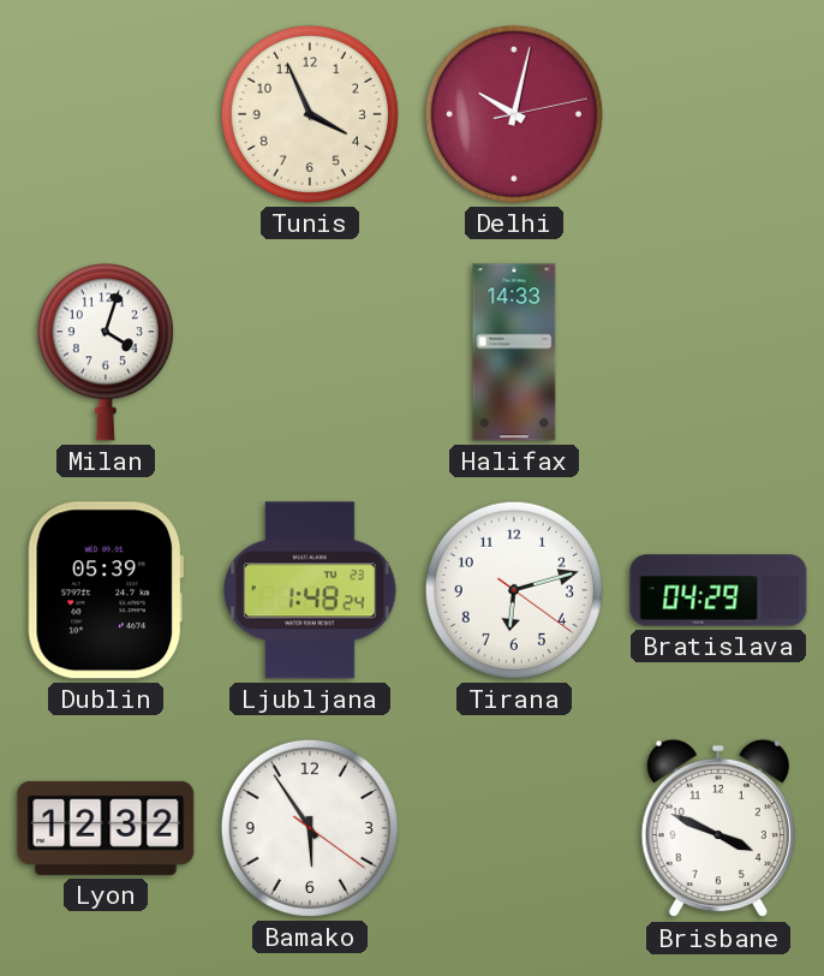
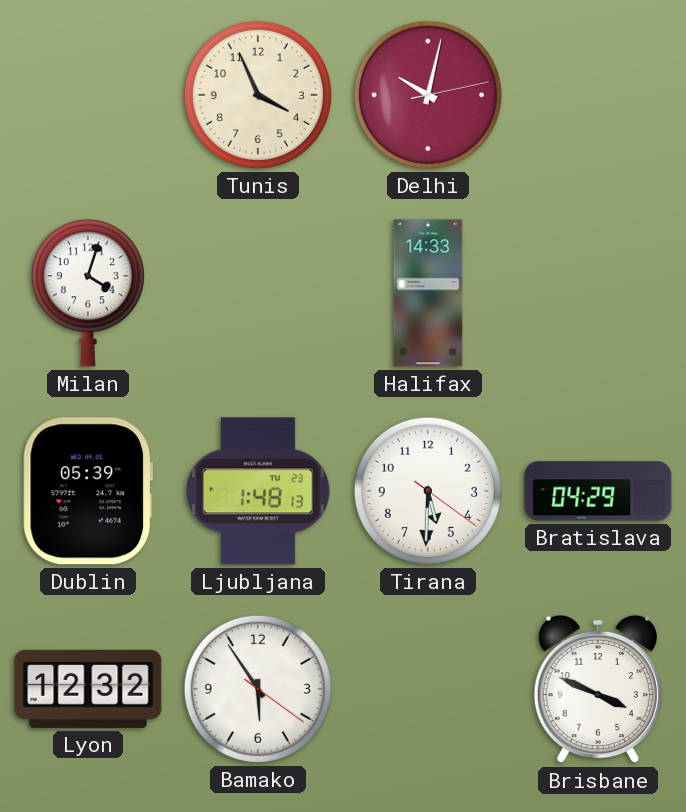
Ljubljana: 1:48:24 -> 1:48:13
Tirana: 6:12 -> 5:30
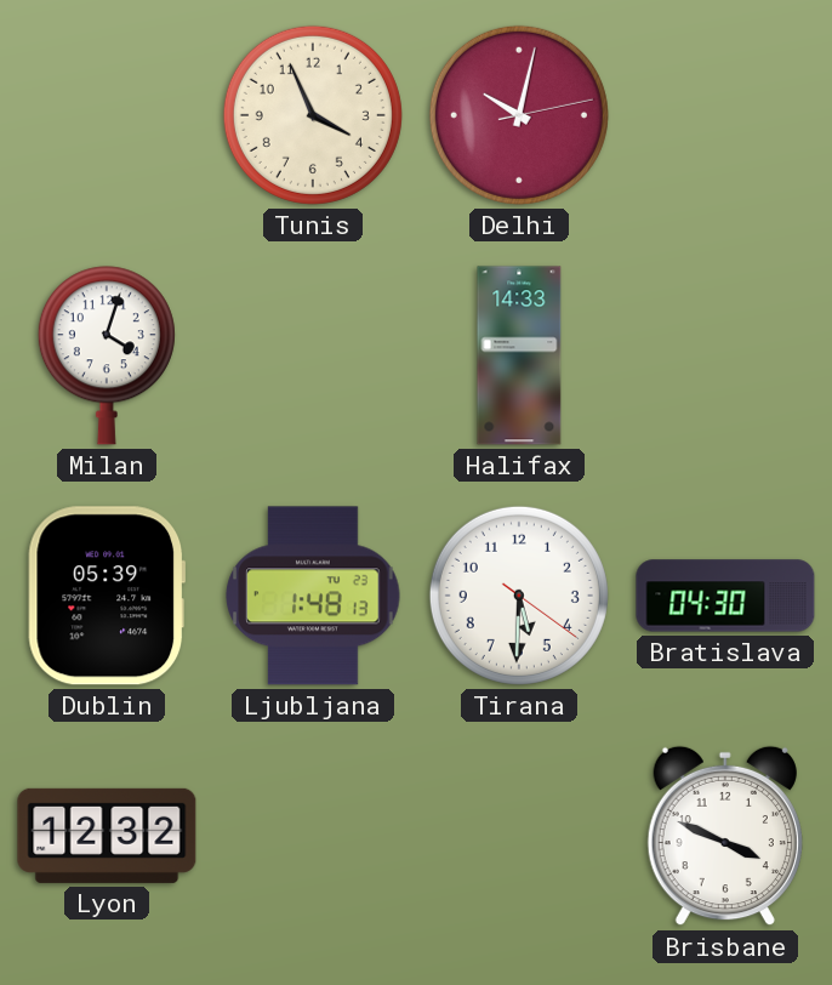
Bratislava: 04:29 -> 04:30
Bamako: 5:54 -> none
